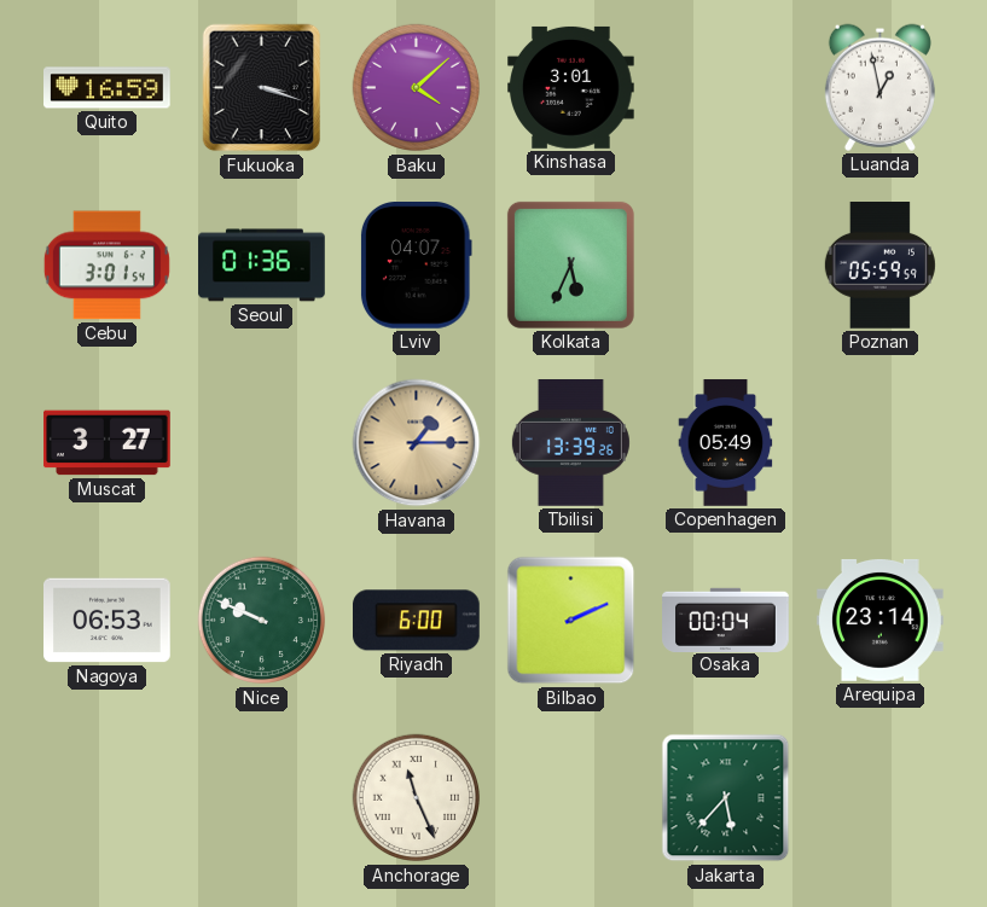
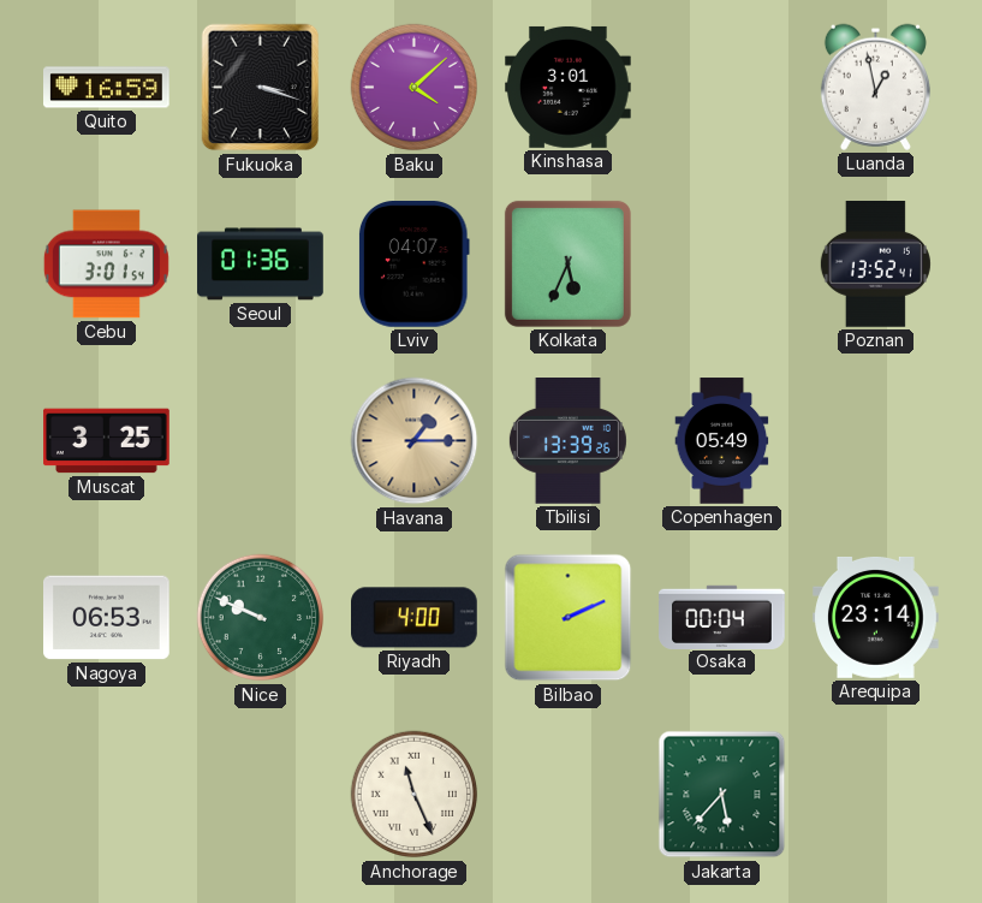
Poznan: 05:59 -> 13:52
Muscat: 3:27 -> 3:25
Riyadh: 6:00 -> 4:00
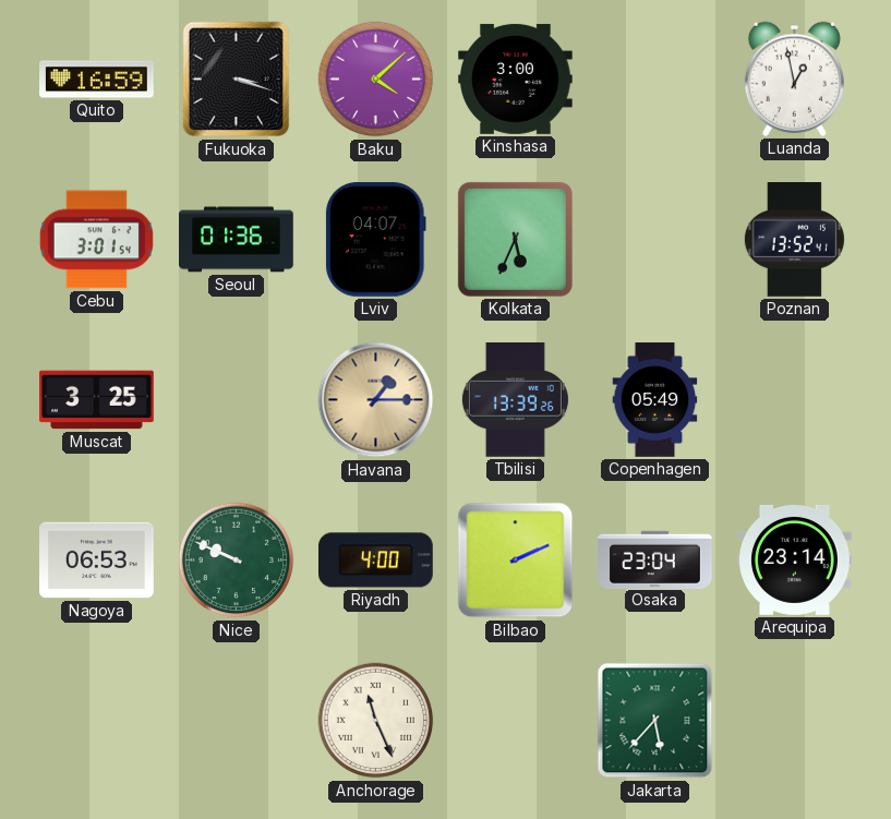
Kinshasa: 3:01 -> 3:00
Osaka: 00:04 -> 23:04
